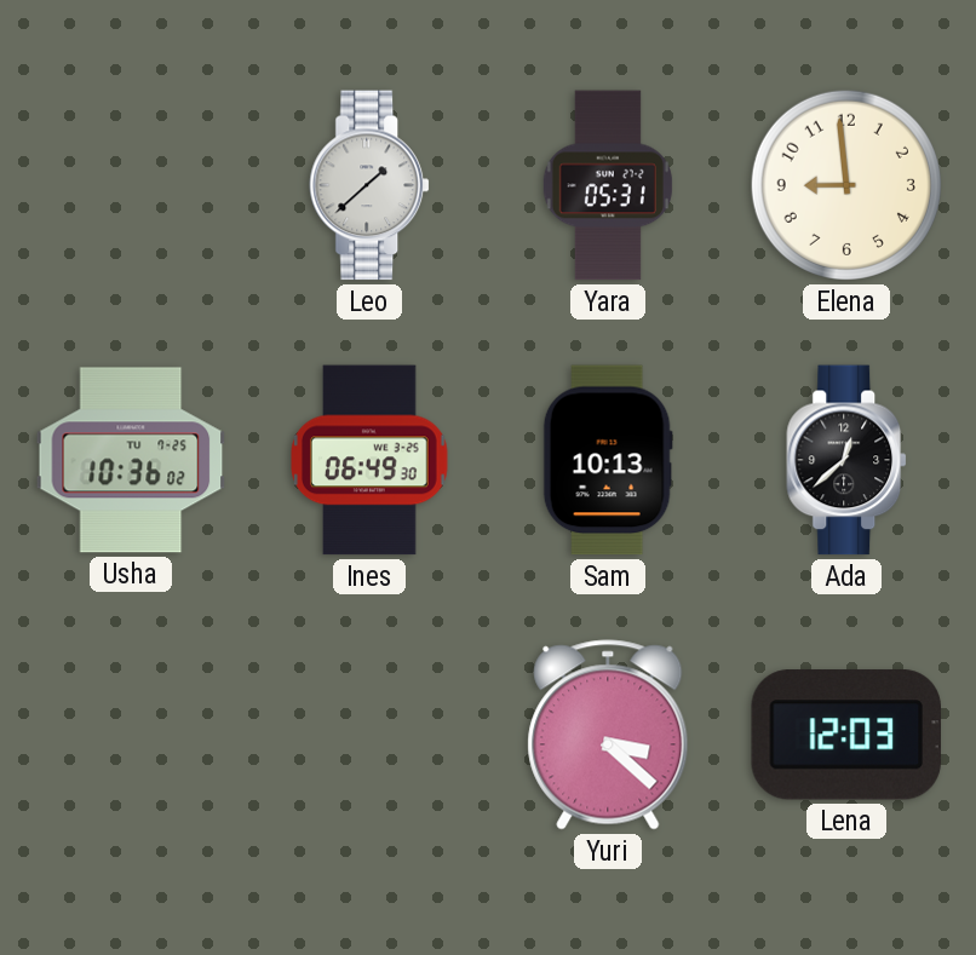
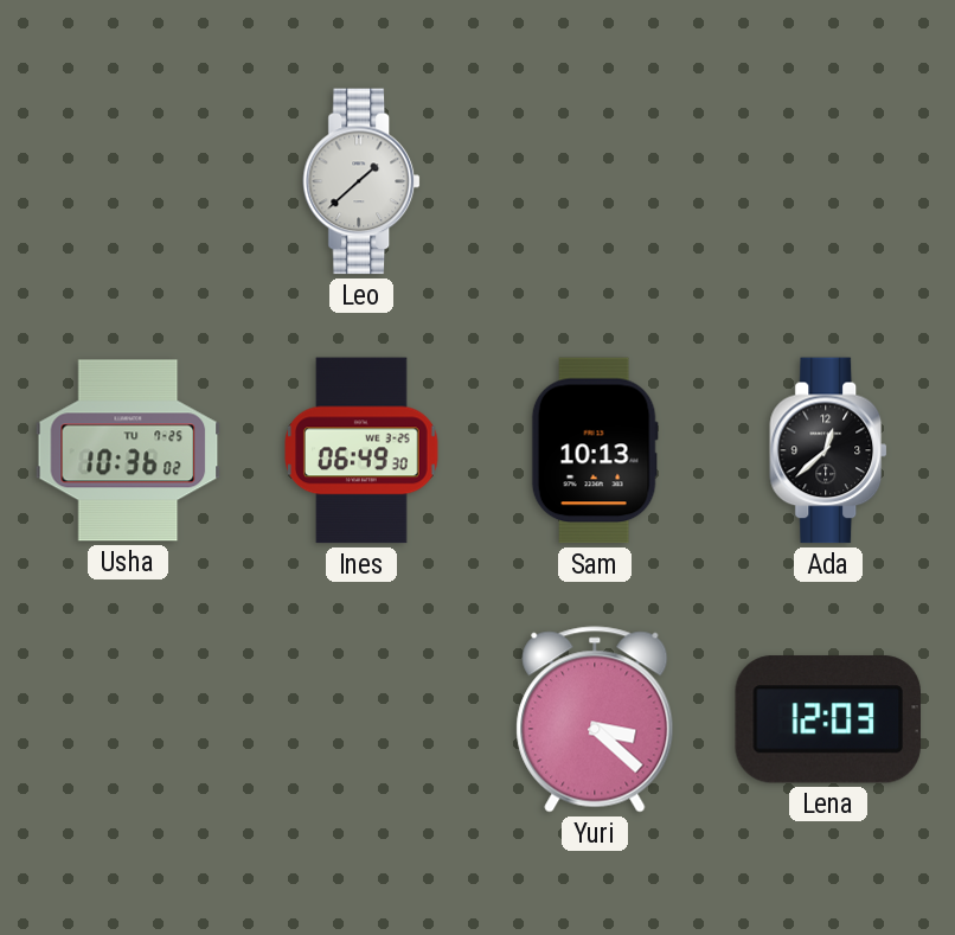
Yara: 05:31 -> none
Elena: 8:59 -> none
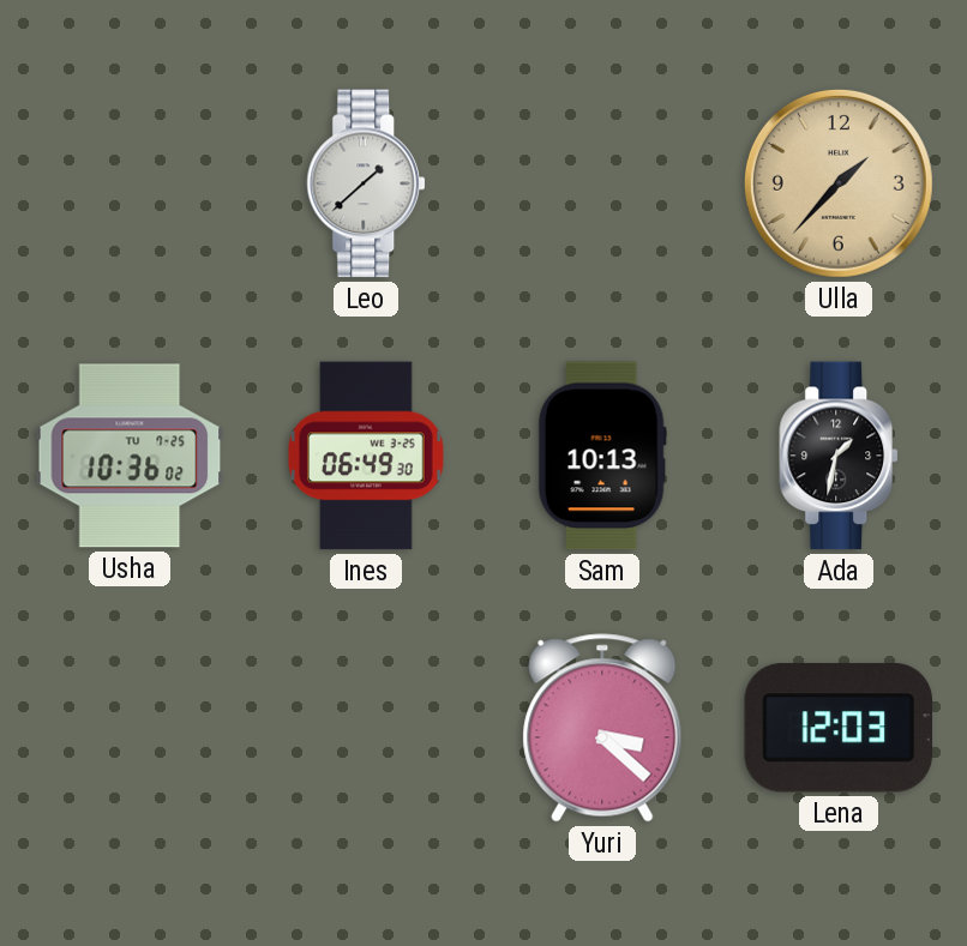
Ulla: none -> 1:37
Ada: 12:38 -> 1:32
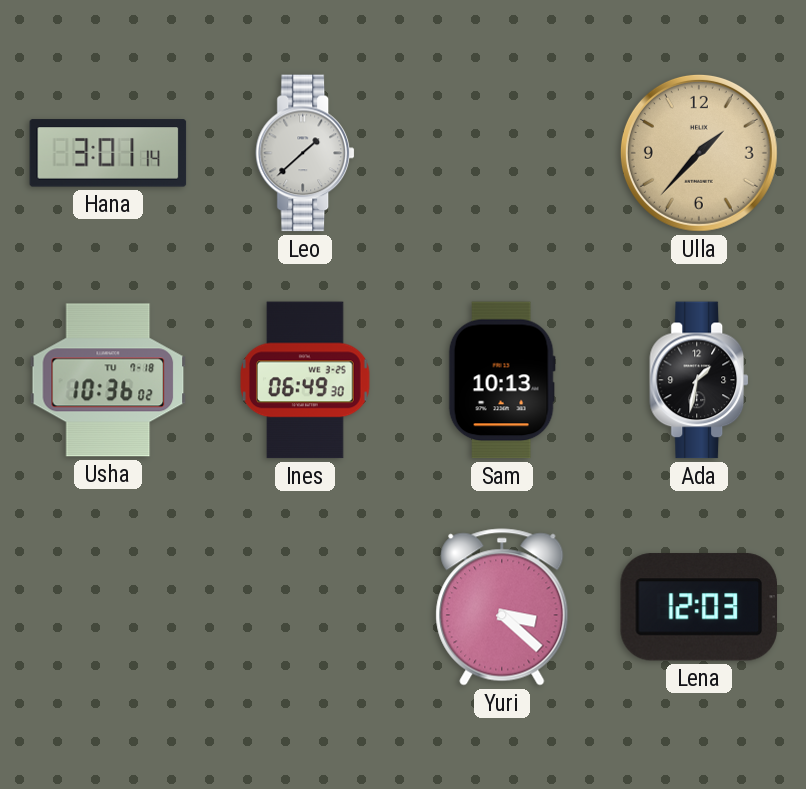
Hana: none -> 3:01
Usha date: TU 7-25 -> TU 7-18
